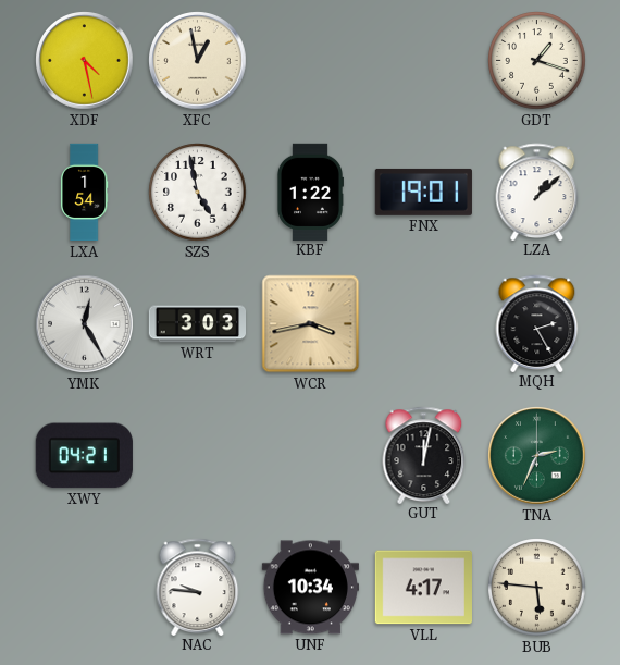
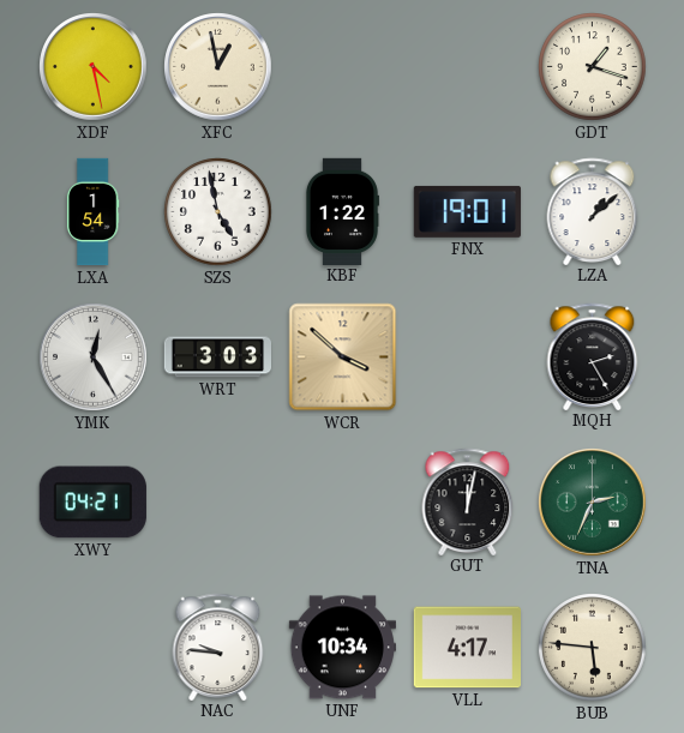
WCR: 3:43 -> 3:52
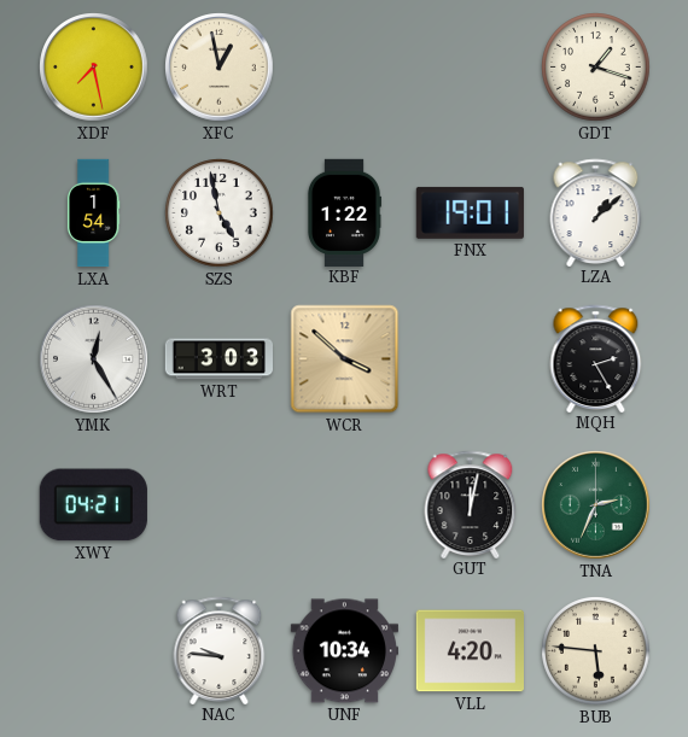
XDF: 4:28 -> 7:28
VLL: 4:17 -> 4:20
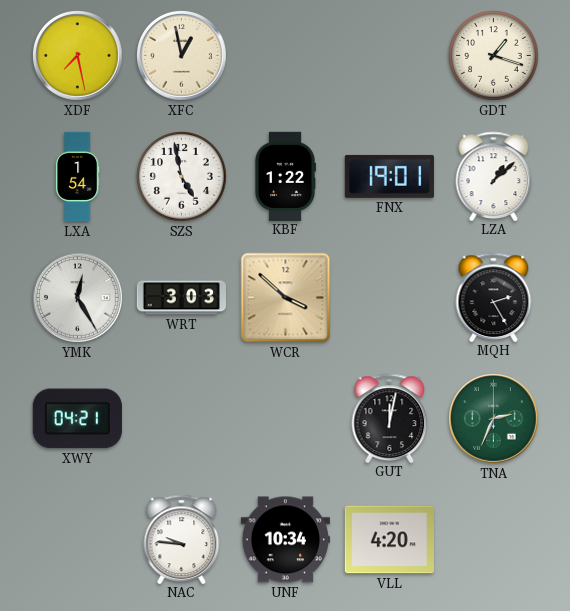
BUB: 5:46 -> none
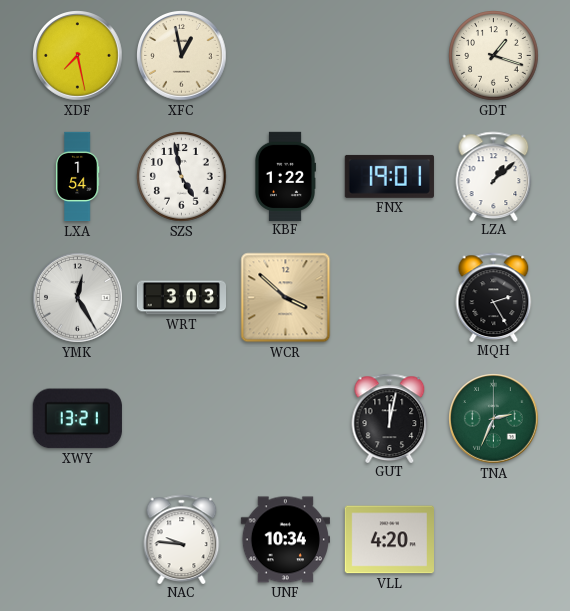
XWY: 04:21 -> 13:21
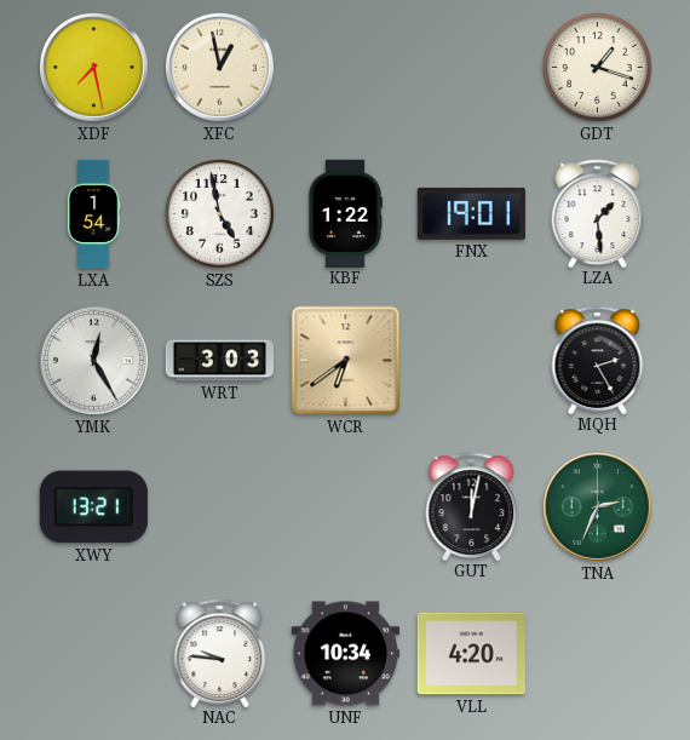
LZA: 1:08 -> 1:29
WCR: 3:52 -> 6:39
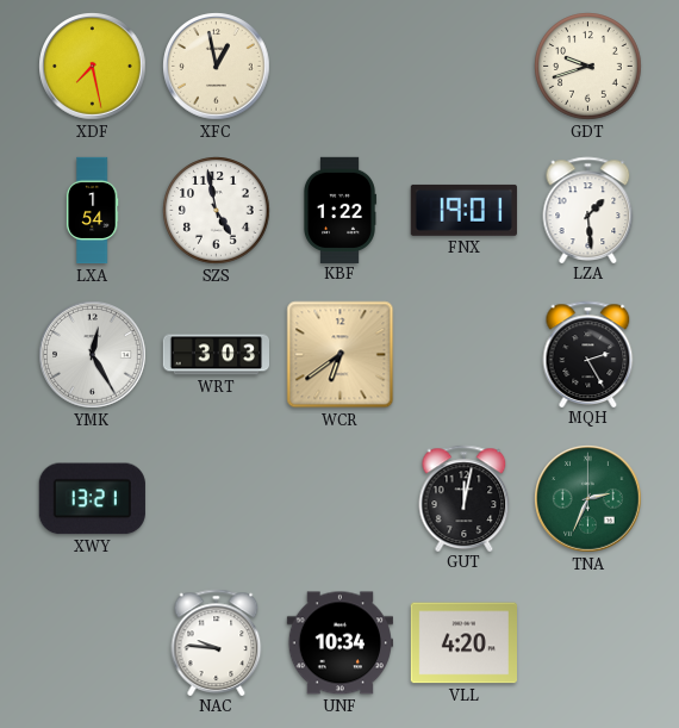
GDT: 1:18 -> 9:42
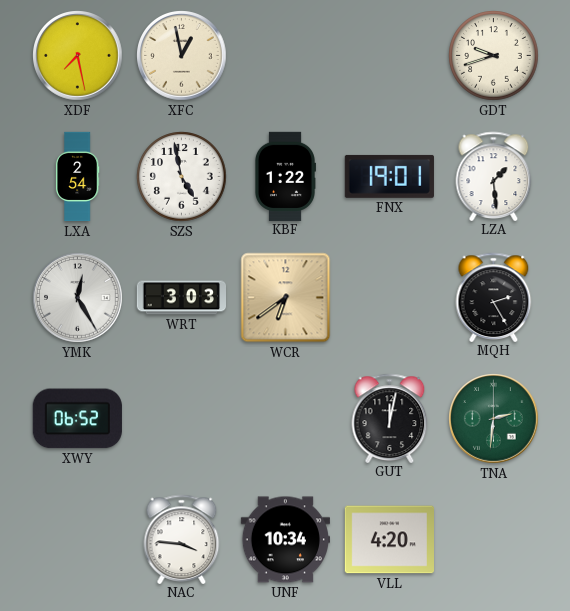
LXA: 1:54 -> 2:54
XWY: 13:21 -> 06:52
TNA: 2:34 -> 2:31
NAC: 9:46 -> 3:46
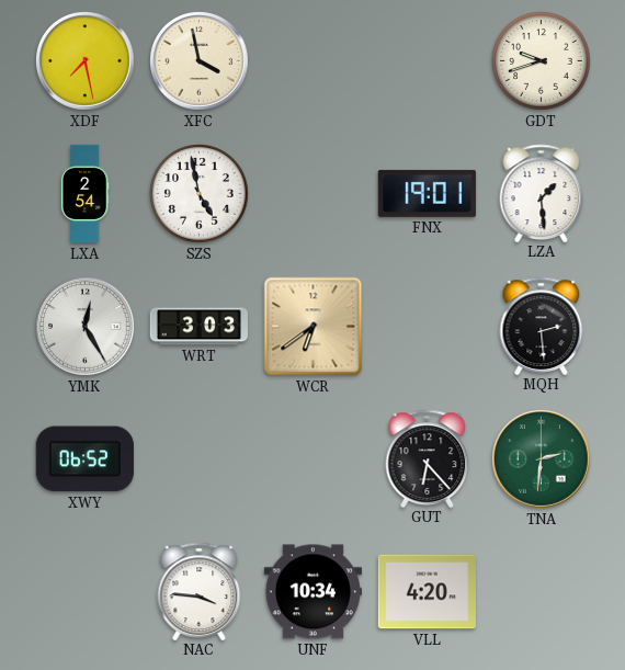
XFC: 12:58 -> 3:58
KBF: 1:22 -> none
MQH: 2:25 -> 2:29
GUT: 12:02 -> 6:23
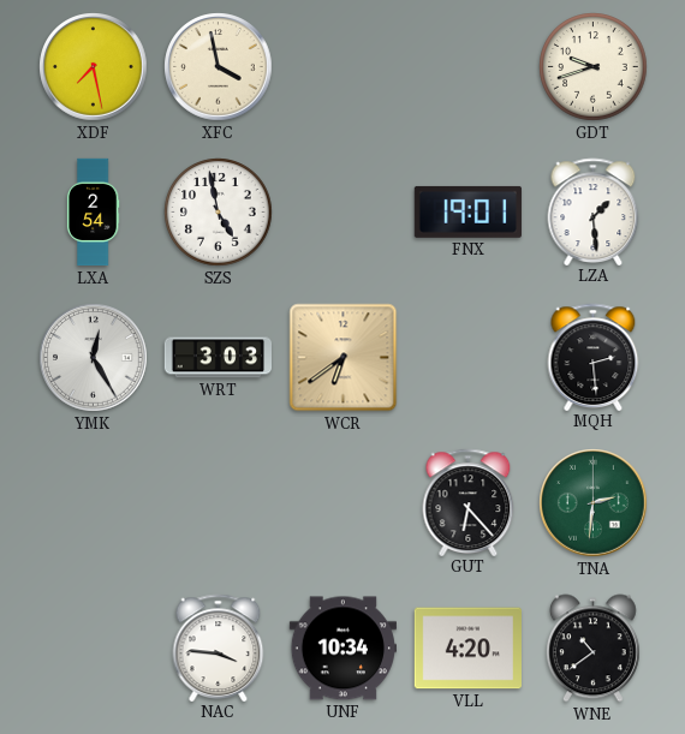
XWY: 06:52 -> none
WNE: none -> 10:39
